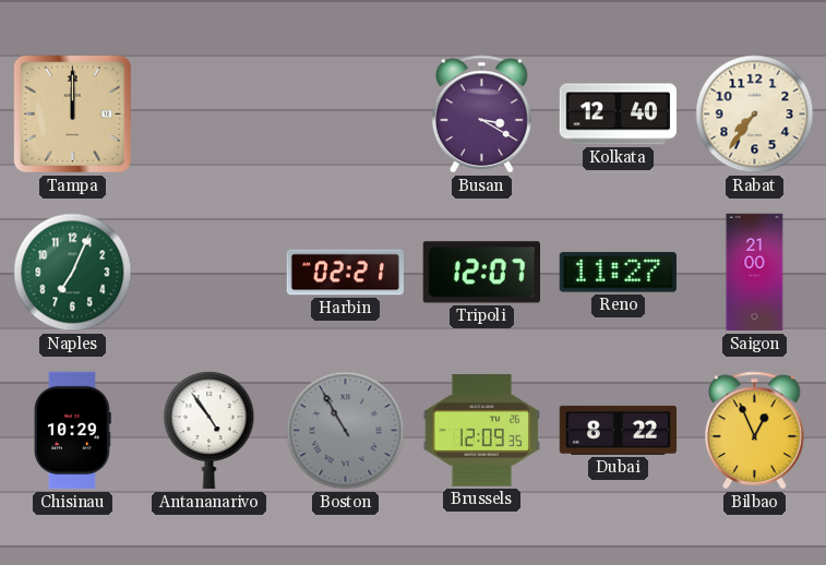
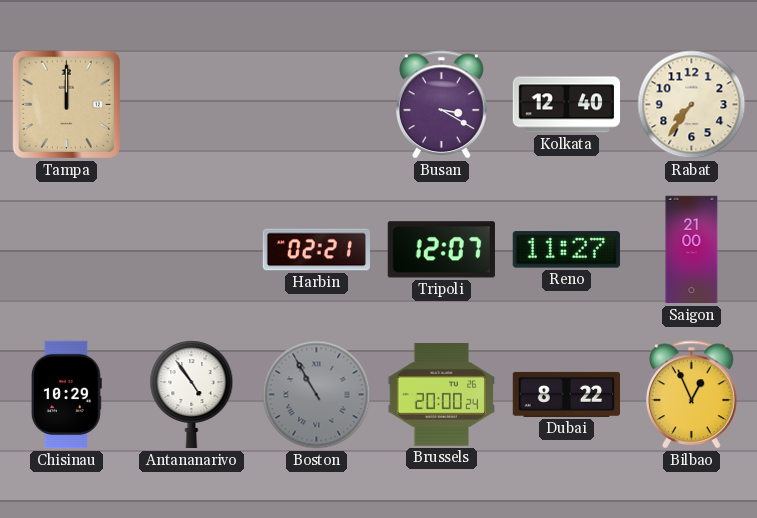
Naples: 7:04 -> none
Brussels: 12:09 -> 20:00
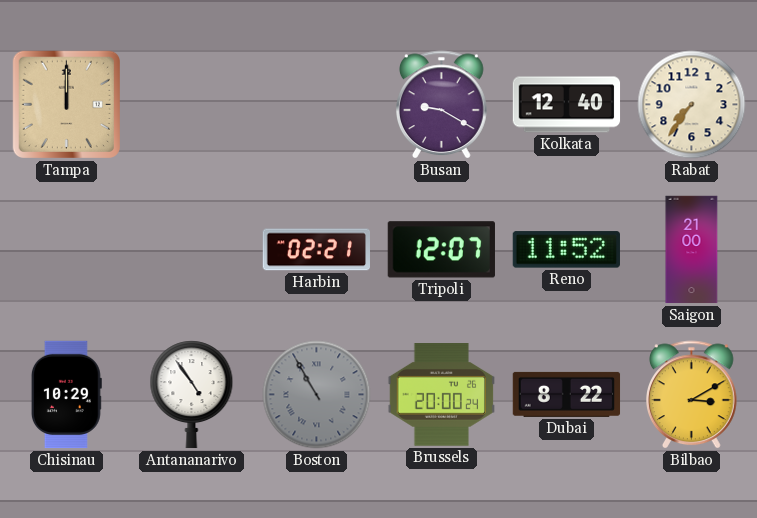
Busan: 3:20 -> 9:20
Reno: 11:27 -> 11:52
Bilbao: 12:56 -> 3:10
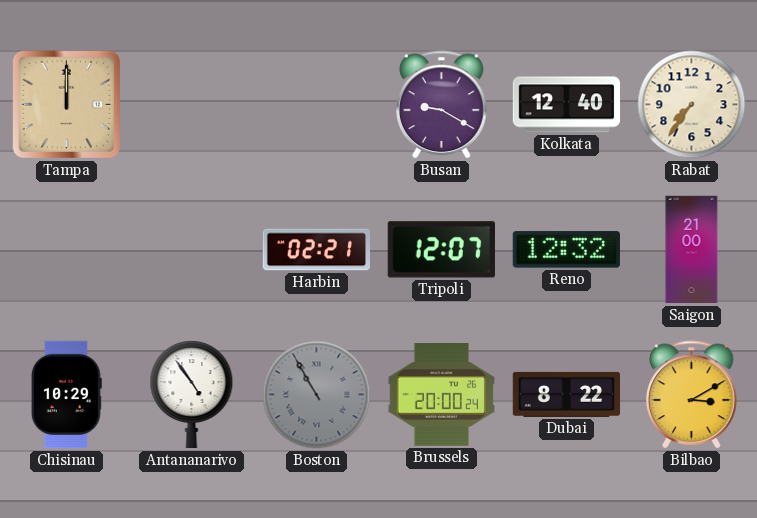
Reno: 11:52 -> 12:32
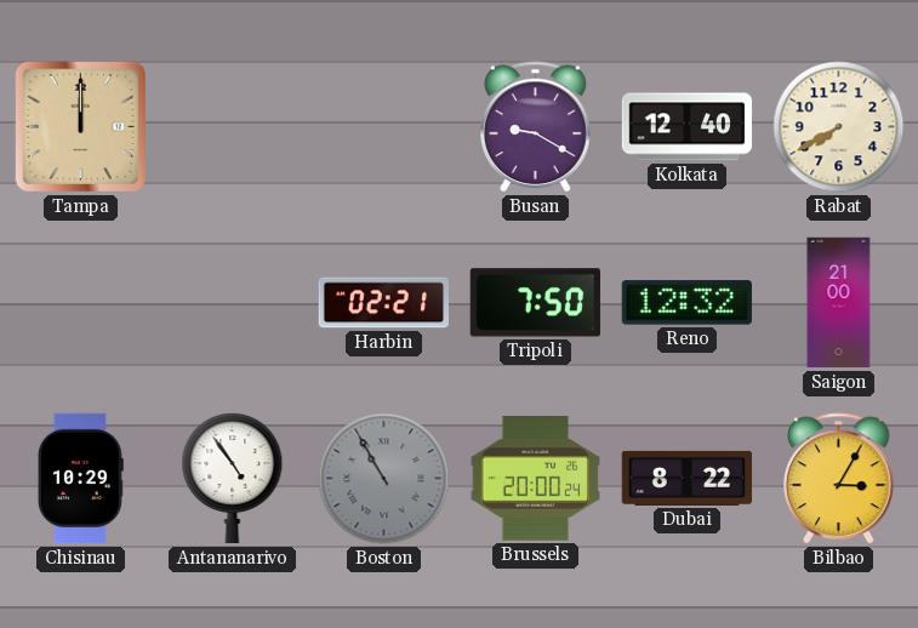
Rabat: 7:36 -> 7:40
Tripoli: 12:07 -> 7:50
Bilbao: 3:10 -> 3:05
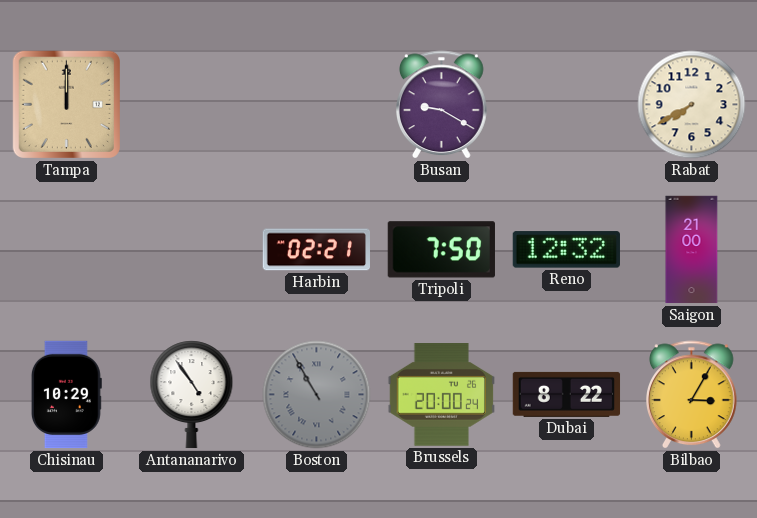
Kolkata: 12:40 -> none
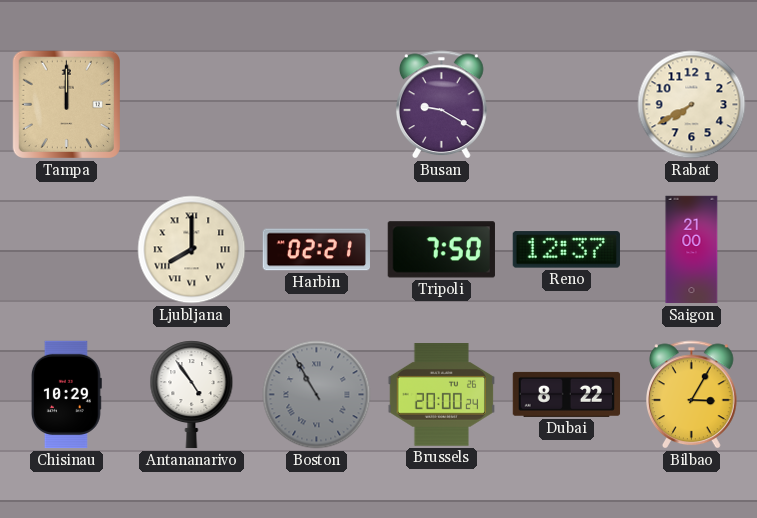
Ljubljana: none -> 8:00
Reno: 12:32 -> 12:37
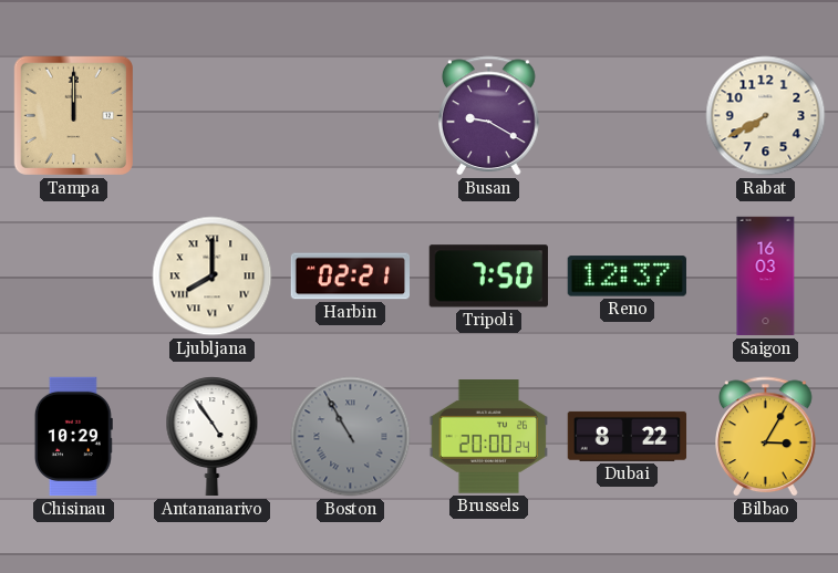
Saigon: 21:00 -> 16:03
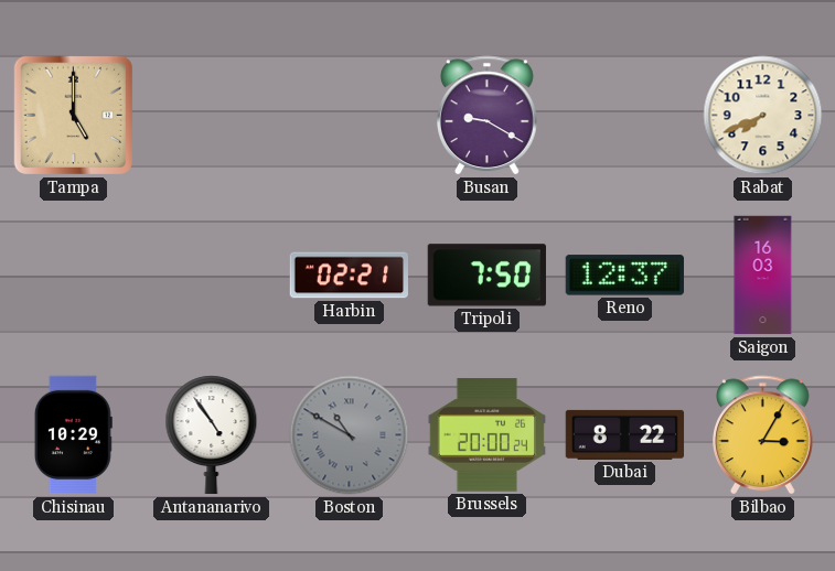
Tampa: 12:00 -> 5:00
Rabat: 7:40 -> 7:41
Ljubljana: 8:00 -> none
Boston: 10:55 -> 10:50
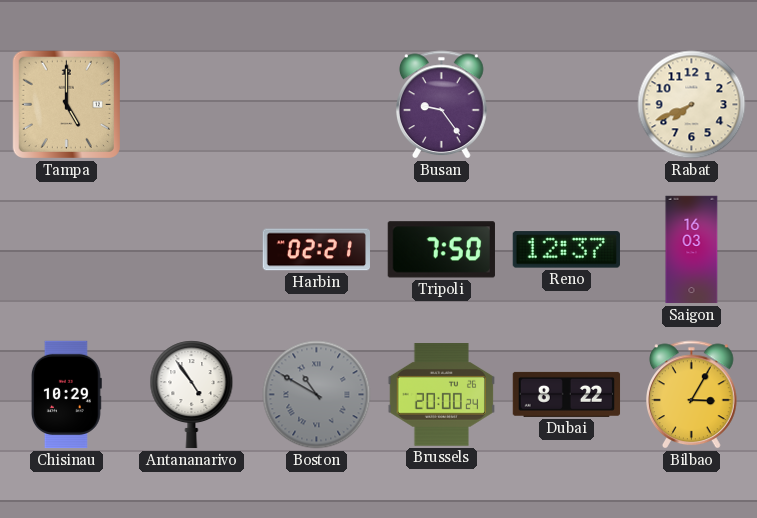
Busan: 9:20 -> 9:24
